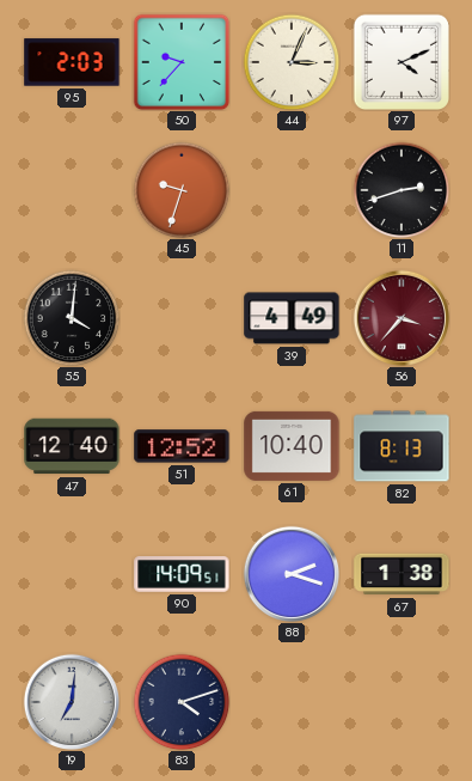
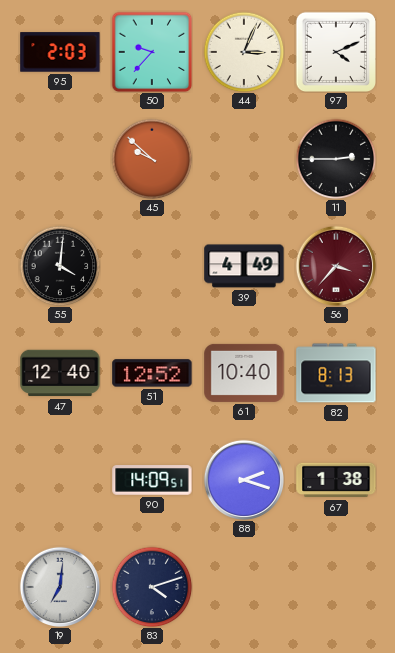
45: 9:33 -> 9:52
11: 2:42 -> 2:45
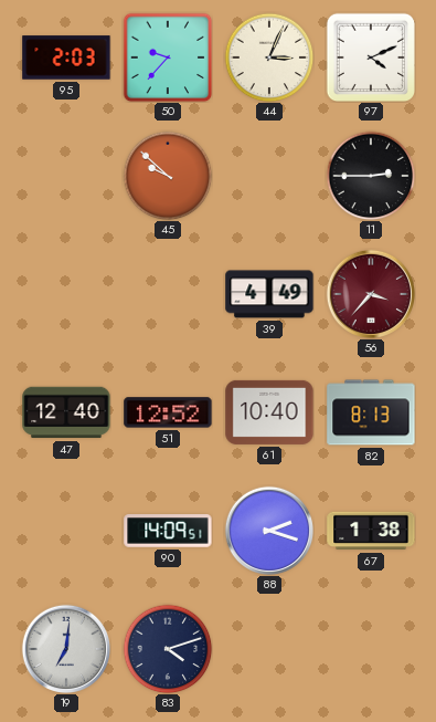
55: 4:01 -> none
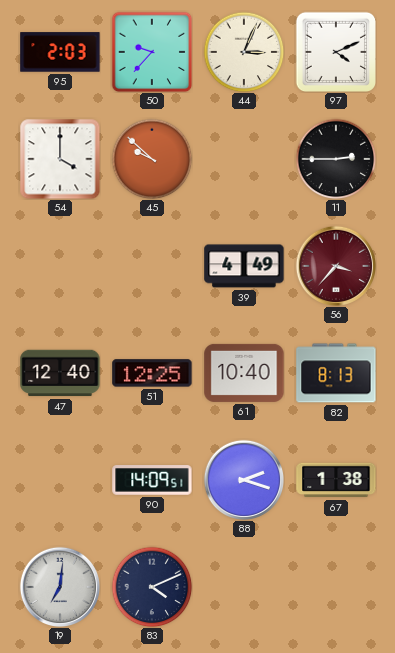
54: none -> 4:00
51: 12:52 -> 12:25
83: 4:12 -> 4:11
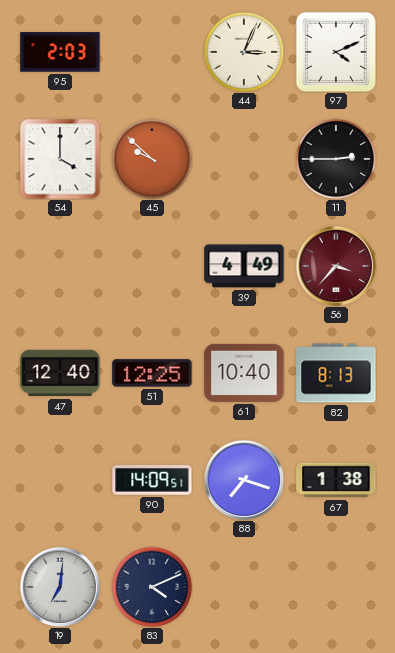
50: 9:37 -> none
88: 2:18 -> 7:18
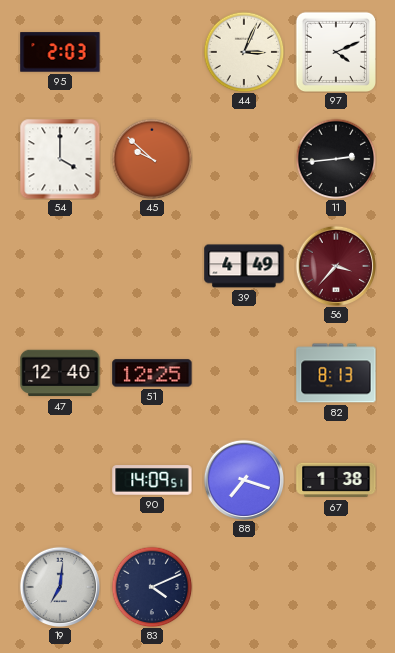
11: 2:45 -> 2:44
61: 10:40 -> none
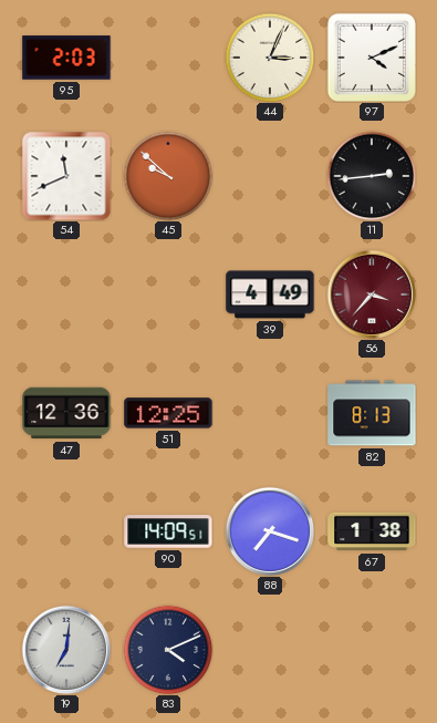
54: 4:00 -> 11:41
47: 12:40 -> 12:36
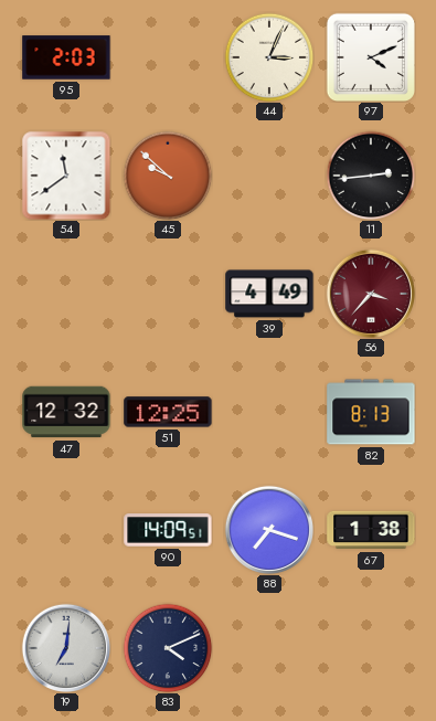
54: 11:41 -> 11:39
47: 12:36 -> 12:32
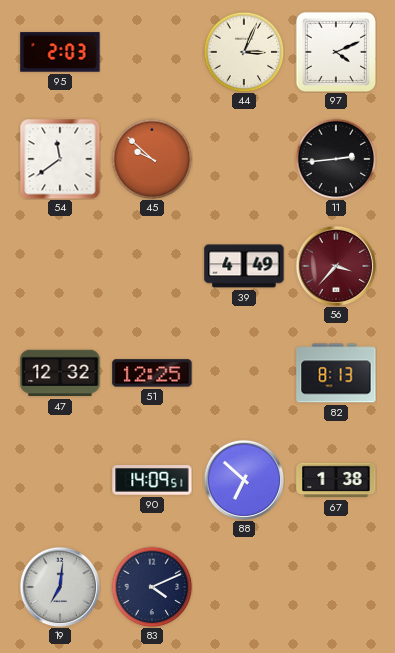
88: 7:18 -> 6:52
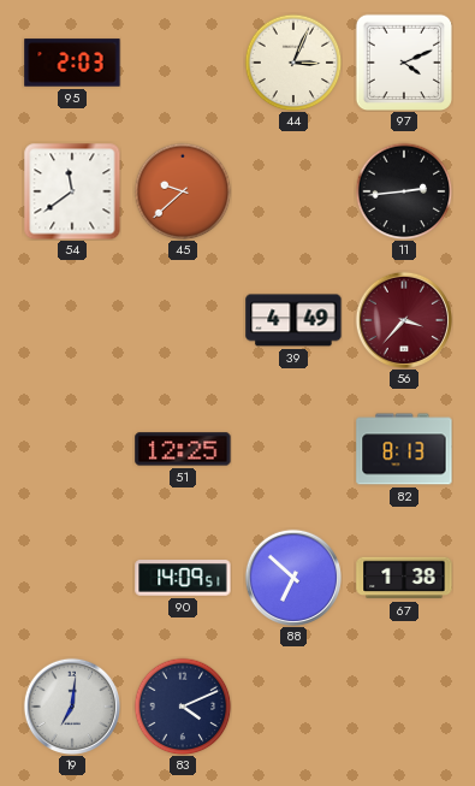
45: 9:52 -> 9:38
47: 12:32 -> none
